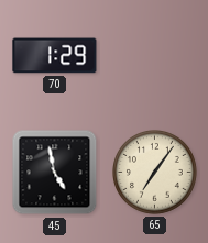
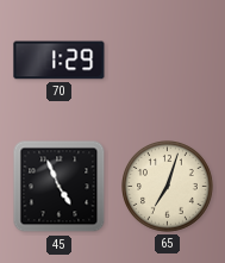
45: 4:58 -> 4:56
65: 7:06 -> 7:03
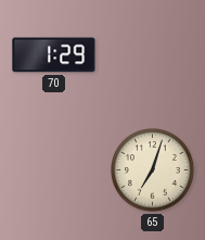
45: 4:56 -> none
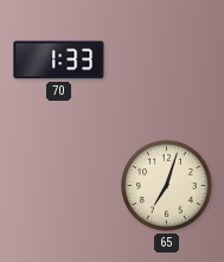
70: 1:29 -> 1:33
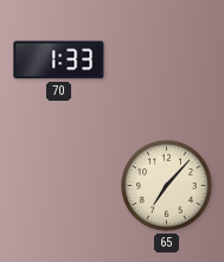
65: 7:03 -> 7:07
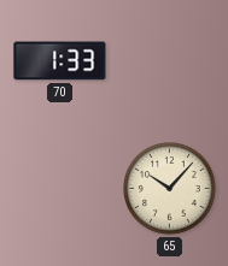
65: 7:07 -> 10:07
